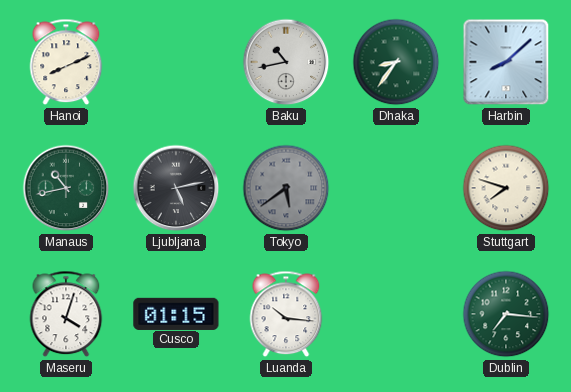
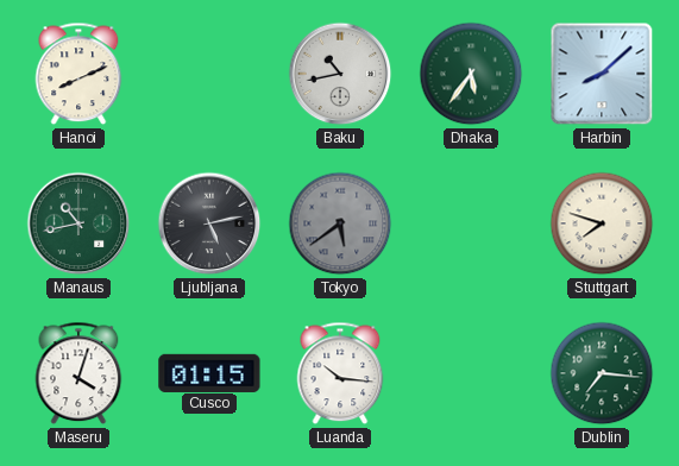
Dhaka: 8:36 -> 5:36
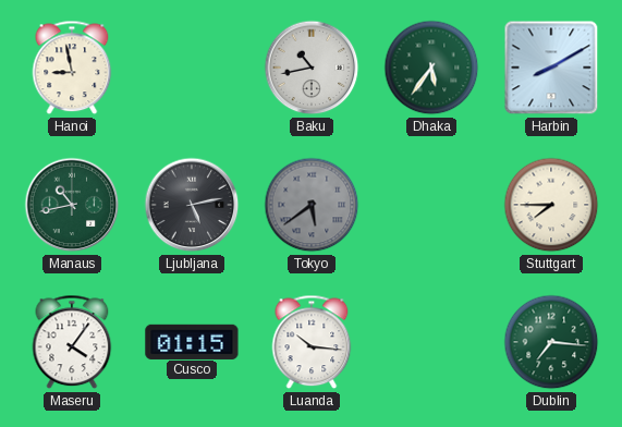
Hanoi: 8:11 -> 8:58
Harbin: 8:08 -> 8:10
Stuttgart: 7:48 -> 7:45
Maseru: 4:03 -> 4:06
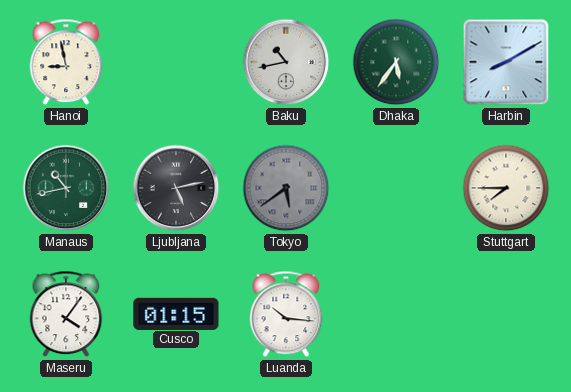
Dublin: 7:16 -> none
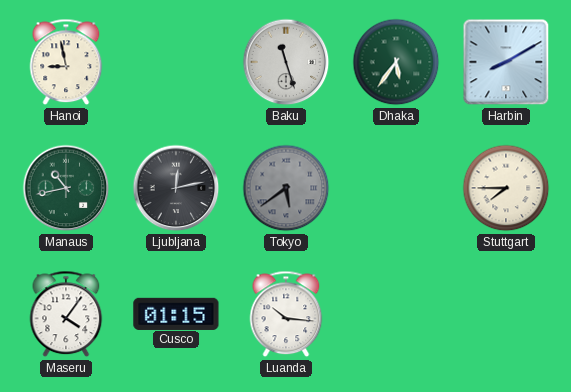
Baku: 10:43 -> 11:27
Ljubljana: 5:13 -> 12:13
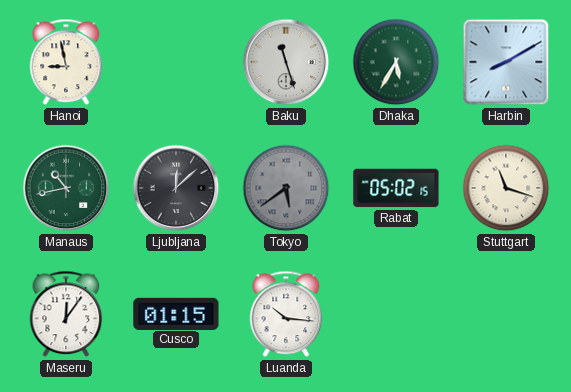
Dhaka: 5:36 -> 5:35
Ljubljana: 12:13 -> 12:08
Rabat: none -> 05:02
Stuttgart: 7:45 -> 11:18
Maseru: 4:06 -> 12:06
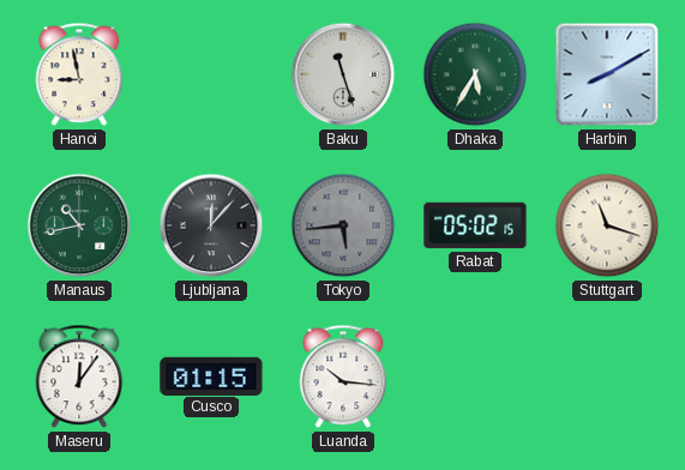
Ljubljana: 12:08 -> 12:07
Tokyo: 5:39 -> 5:44
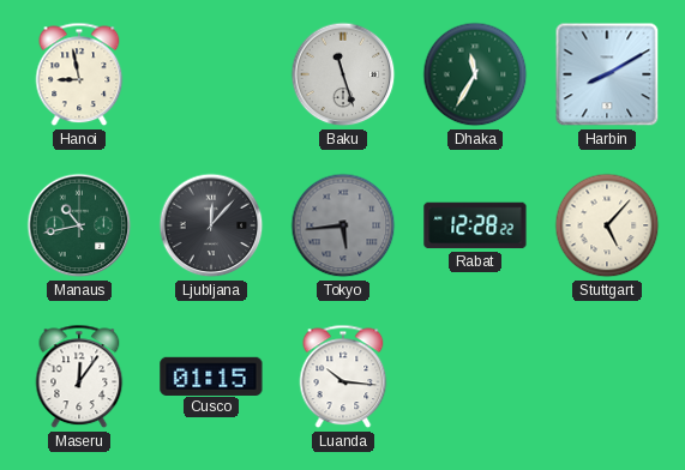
Dhaka: 5:35 -> 11:35
Rabat: 05:02 -> 12:28
Stuttgart: 11:18 -> 5:07
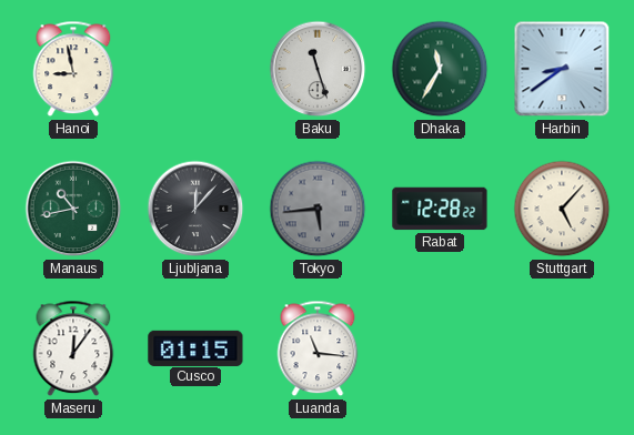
Harbin: 8:10 -> 8:39
Luanda: 10:16 -> 11:16
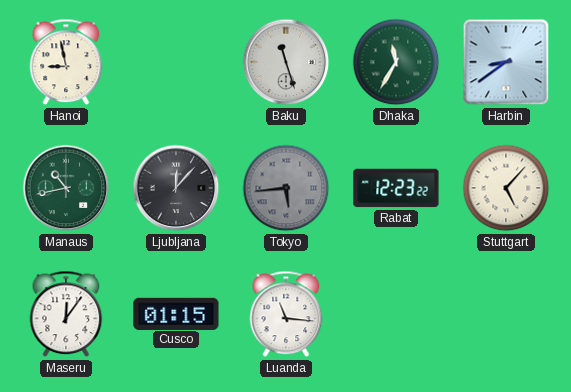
Rabat: 12:28 -> 12:23
